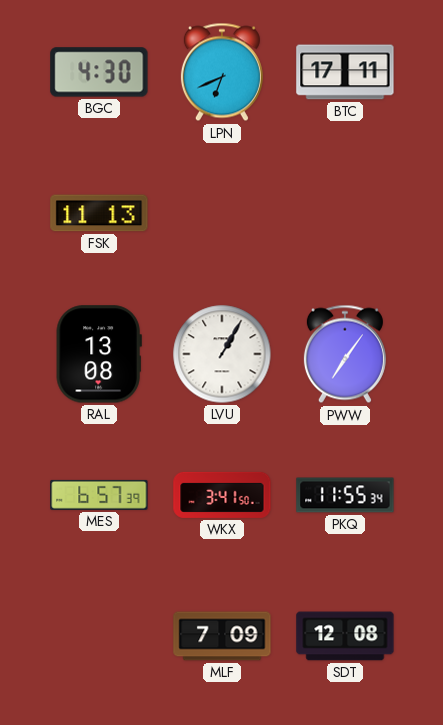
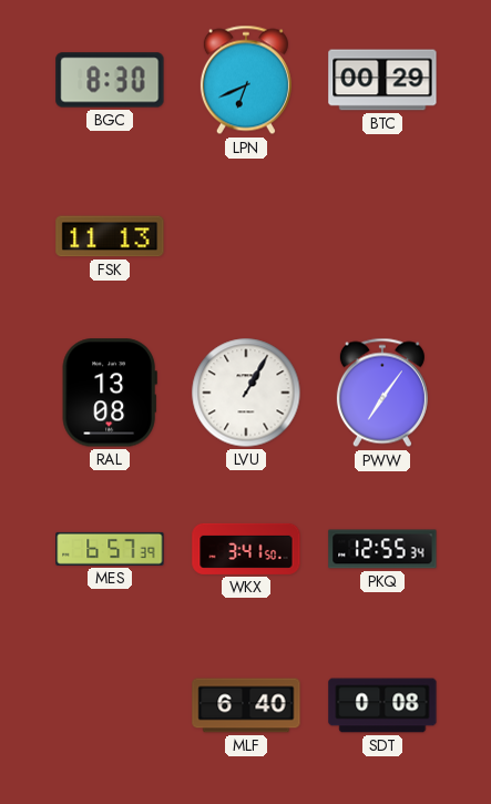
BGC: 4:30 -> 8:30
BTC: 17:11 -> 00:29
PKQ: 11:55 -> 12:55
MLF: 7:09 -> 6:40
SDT: 12:08 -> 0:08
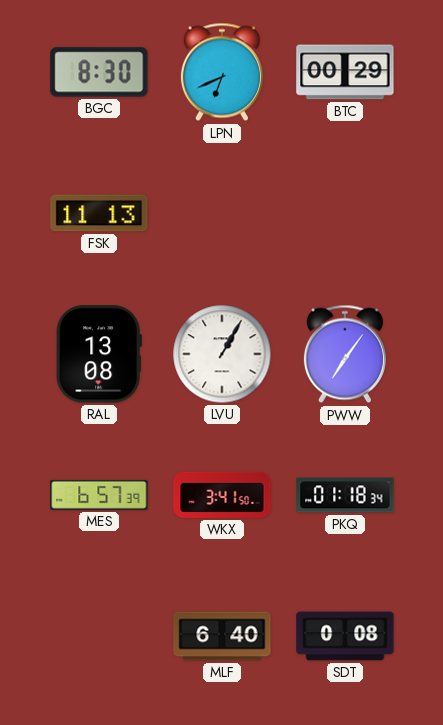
PKQ: 12:55 -> 01:18
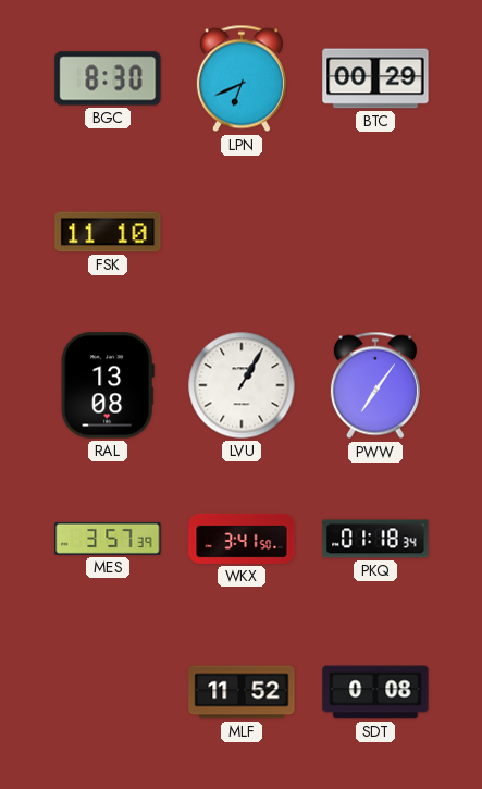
FSK: 11:13 -> 11:10
MES: 6:57 -> 3:57
MLF: 6:40 -> 11:52
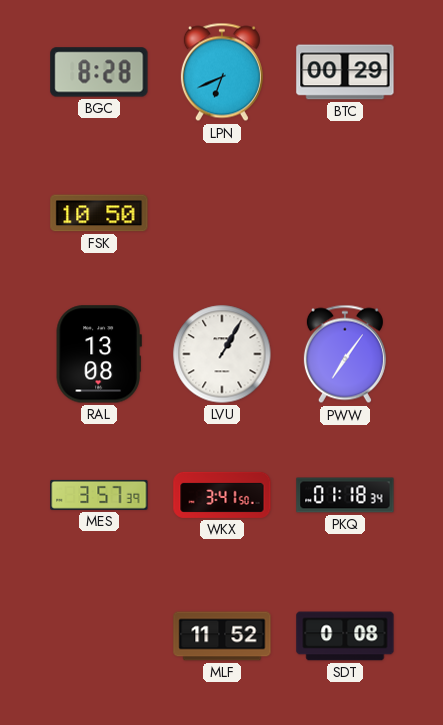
BGC: 8:30 -> 8:28
FSK: 11:10 -> 10:50
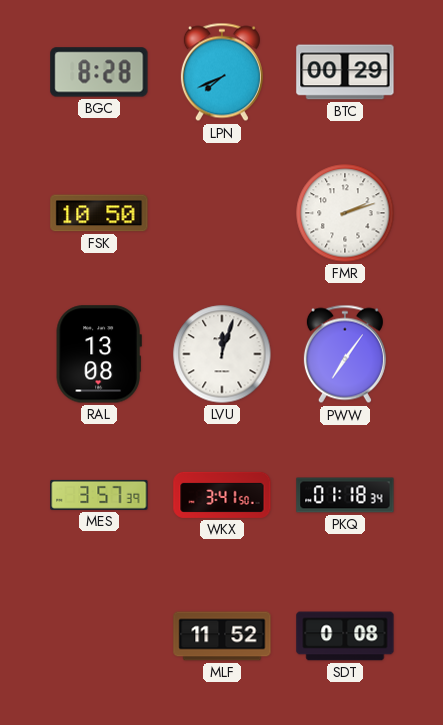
LPN: 6:41 -> 7:41
FMR: none -> 2:12
LVU: 1:05 -> 12:03
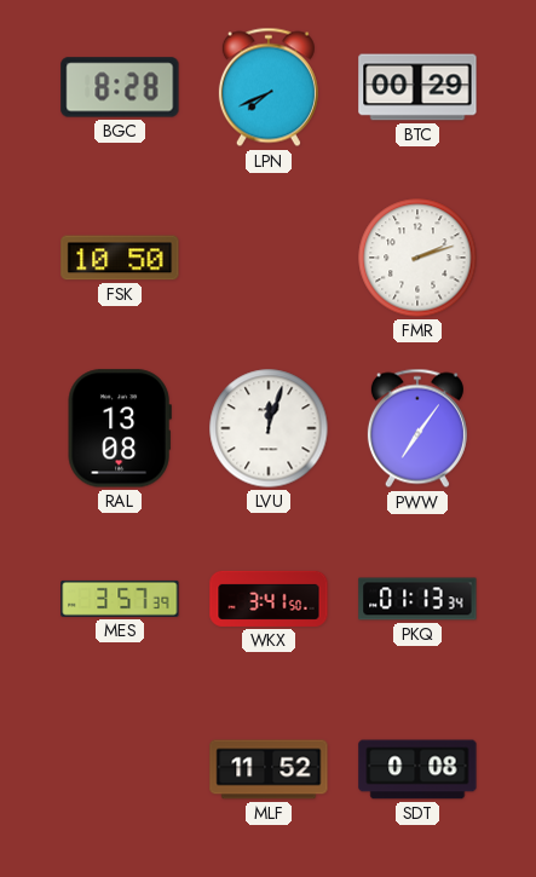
PKQ: 01:18 -> 01:13
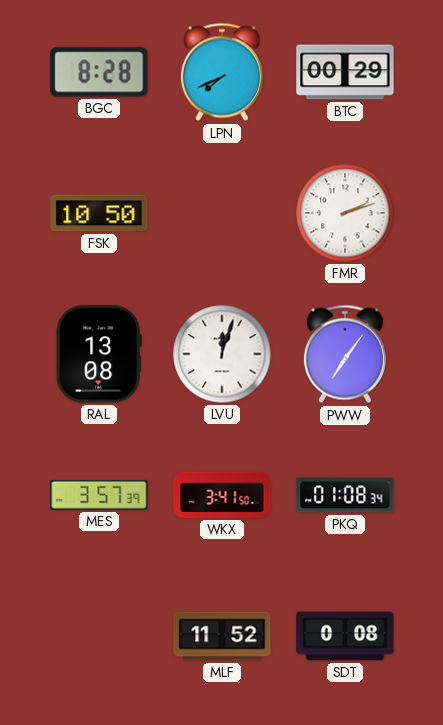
PKQ: 01:13 -> 01:08
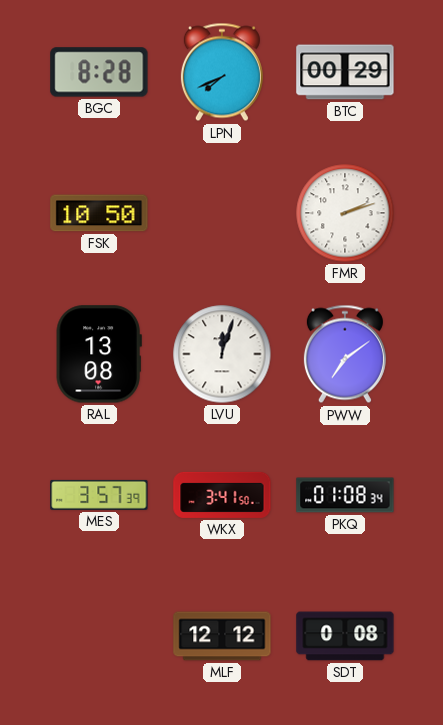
PWW: 7:06 -> 7:09
MLF: 11:52 -> 12:12
